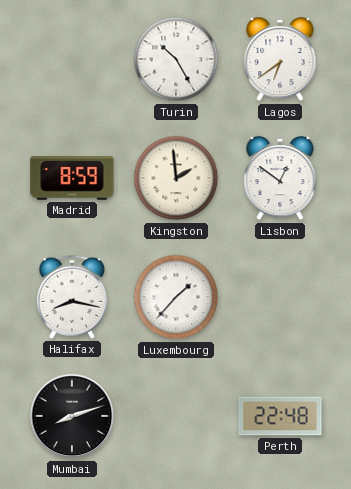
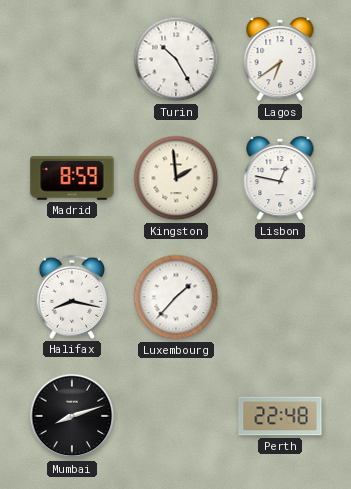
Lisbon: 12:51 -> 12:47
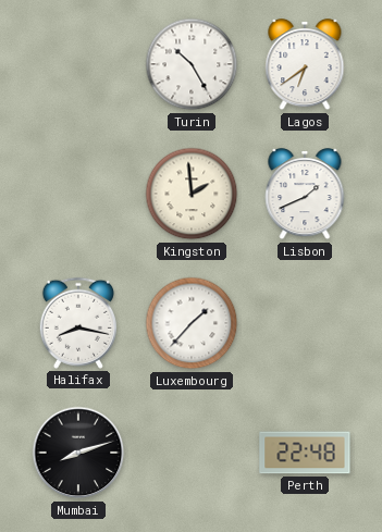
Madrid: 8:59 -> none
Lisbon: 12:47 -> 1:41
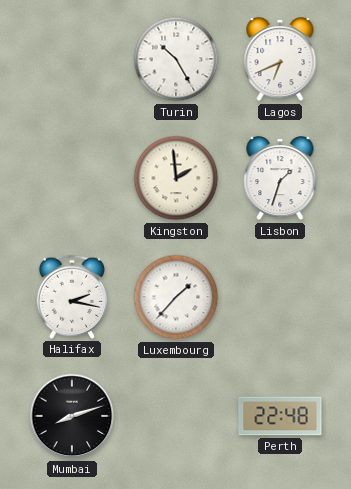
Lagos: 6:39 -> 6:41
Lisbon: 1:41 -> 1:33
Halifax: 8:17 -> 2:17
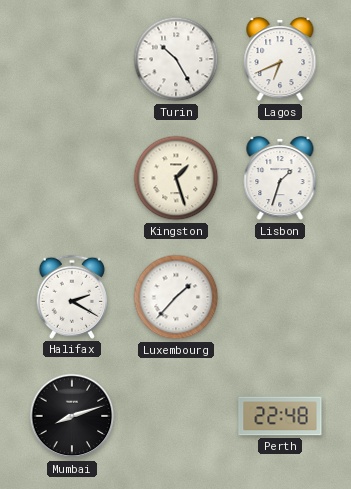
Kingston: 1:59 -> 1:27
Halifax: 2:17 -> 2:20
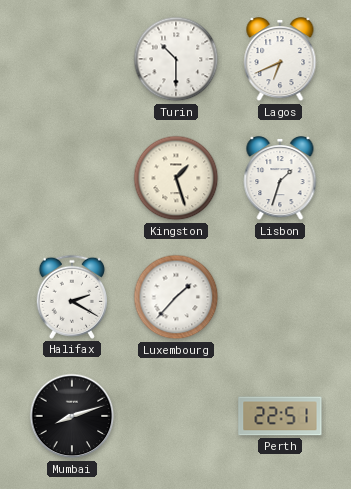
Turin: 10:25 -> 10:30
Perth: 22:48 -> 22:51
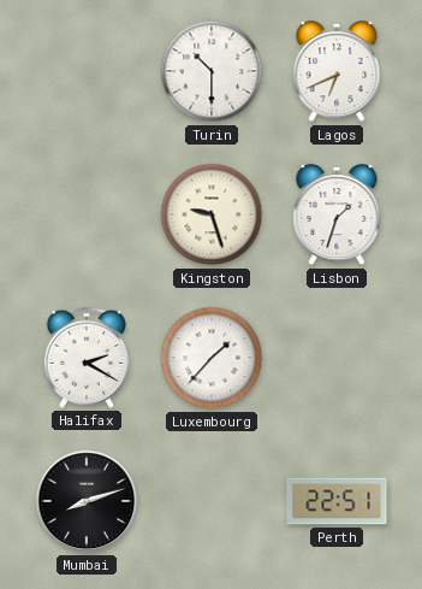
Kingston: 1:27 -> 9:27
